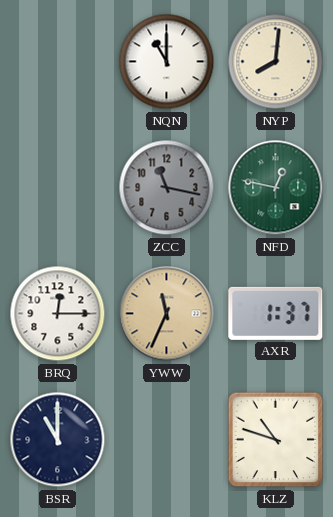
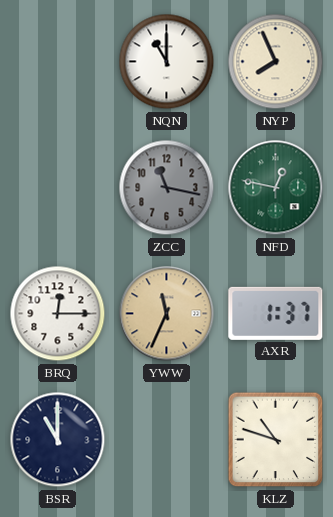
NYP: 8:01 -> 7:56
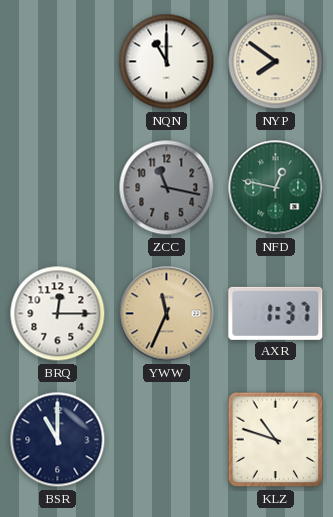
NYP: 7:56 -> 7:51
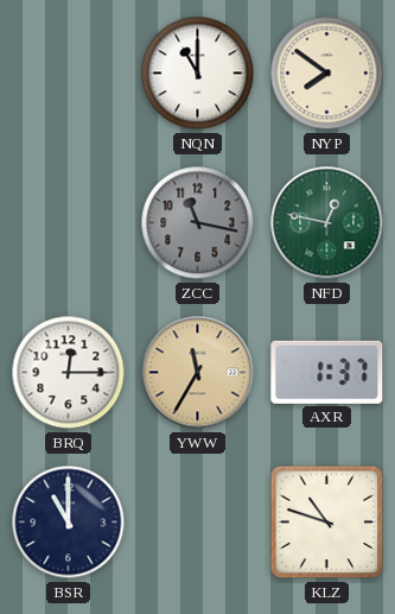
YWW: 11:34 -> 11:35
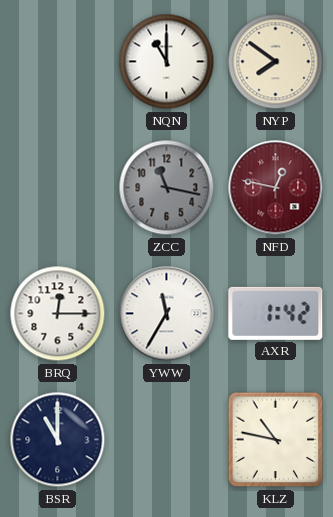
NFD dial: green -> burgundy
YWW dial: champagne -> white
AXR: 1:37 -> 1:42
KLZ: 10:48 -> 10:47
